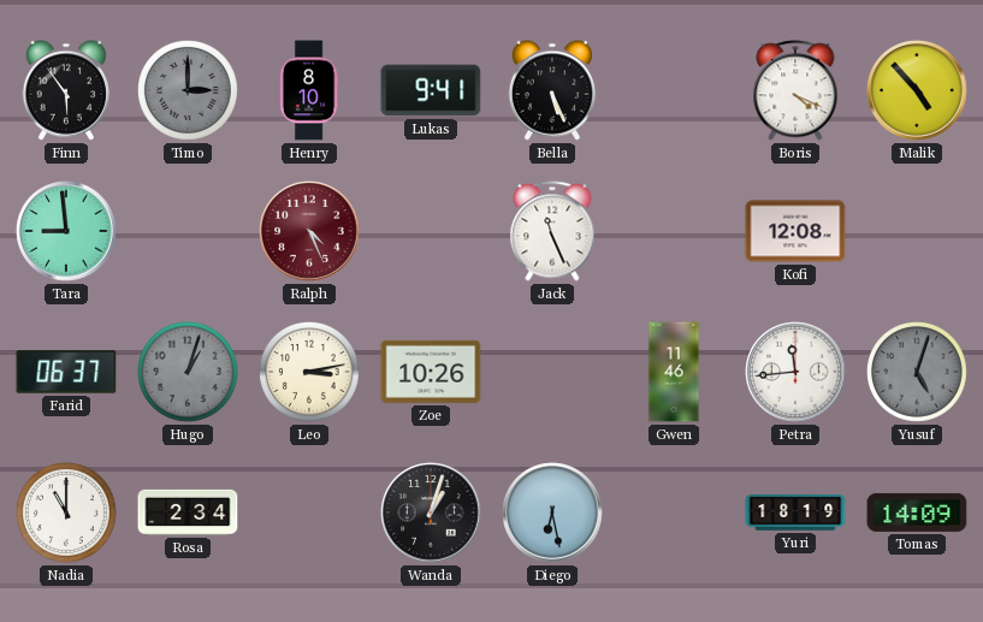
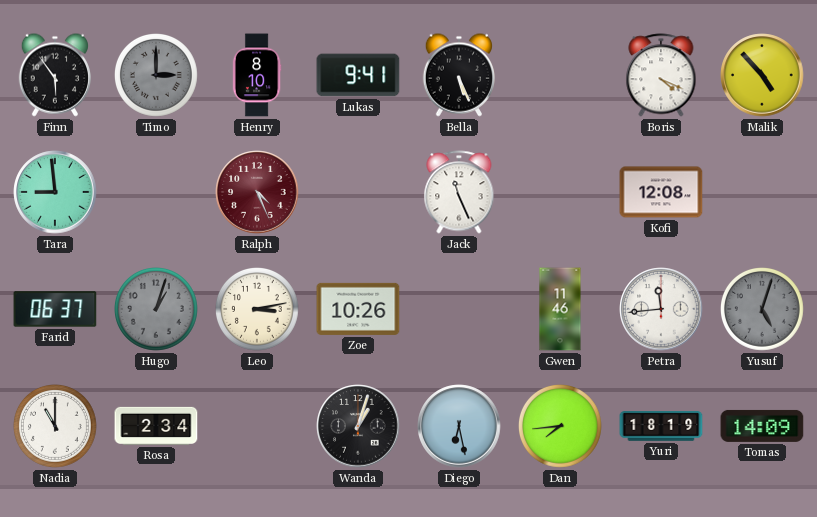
Dan: none -> 7:44
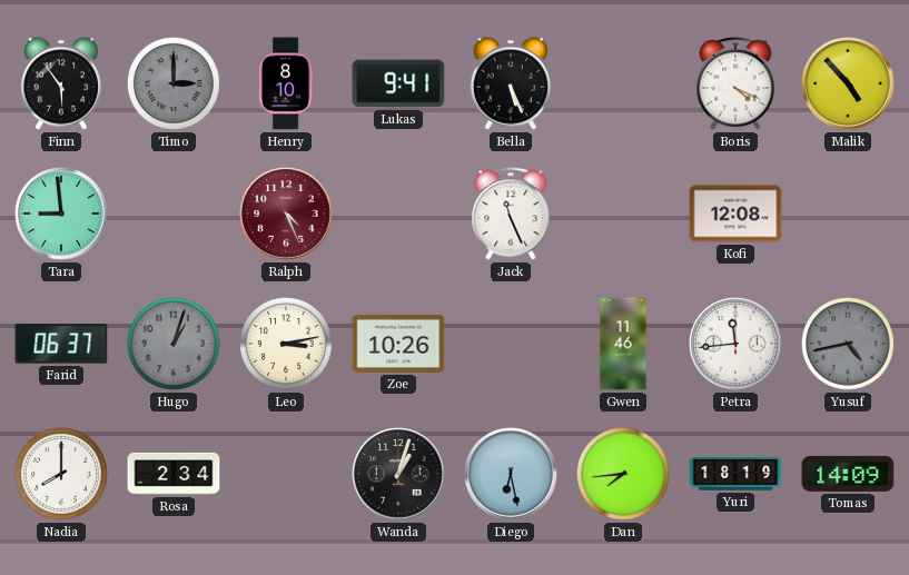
Yusuf: 5:03 -> 4:43
Nadia: 11:00 -> 8:00
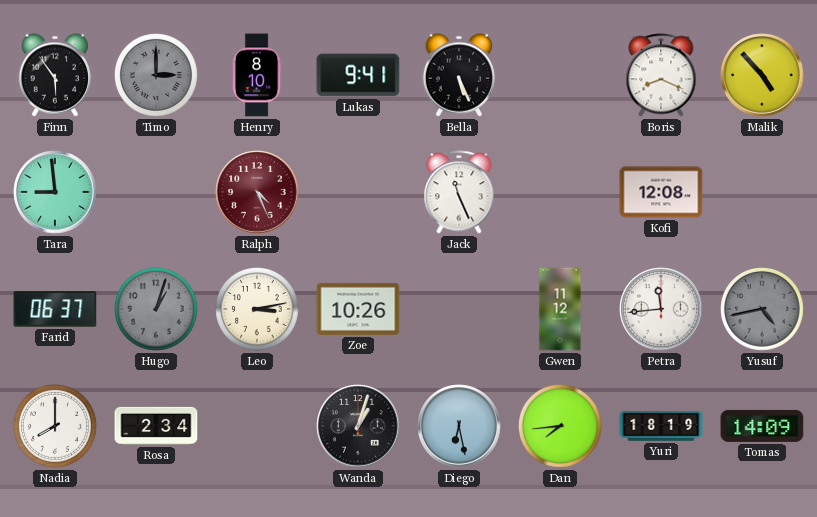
Boris: 4:19 -> 8:19
Gwen: 11:46 -> 11:12
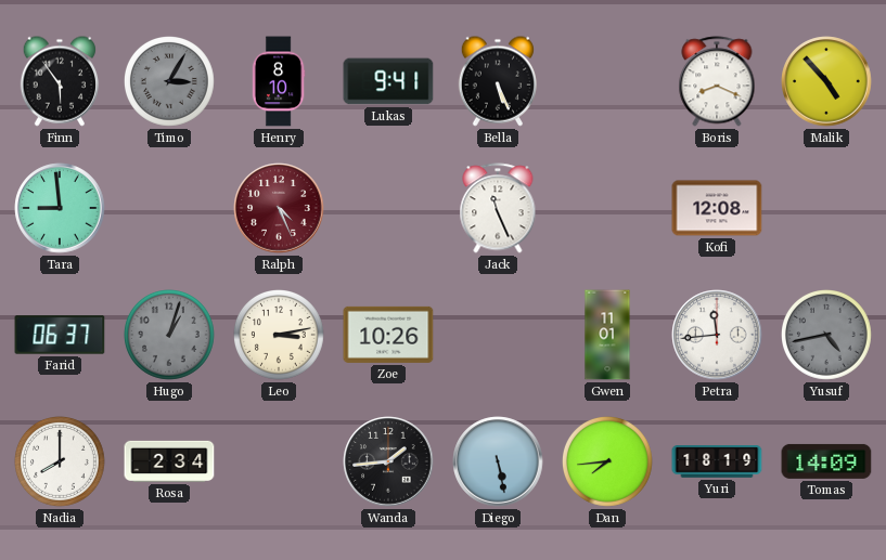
Timo: 3:00 -> 3:05
Gwen: 11:12 -> 11:01
Wanda: 1:03 -> 1:44
Diego: 6:28 -> 5:28
